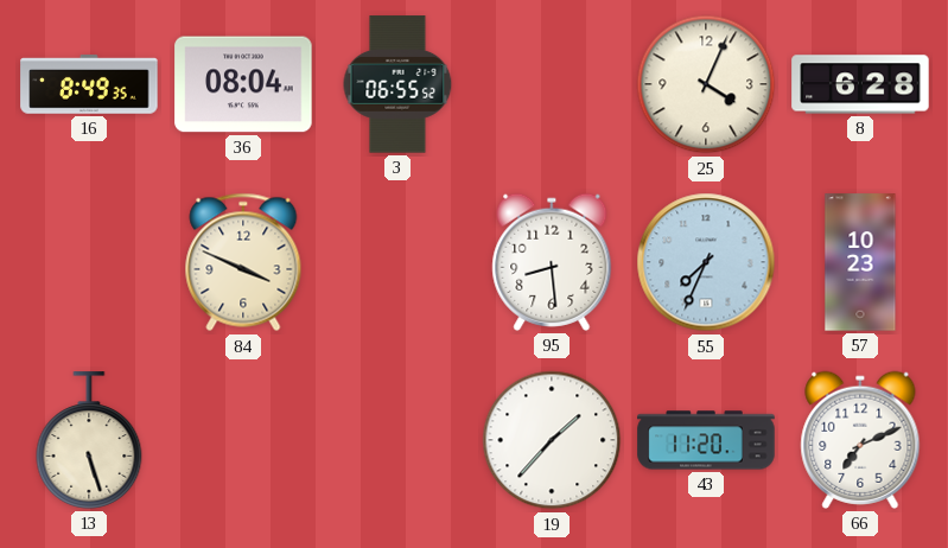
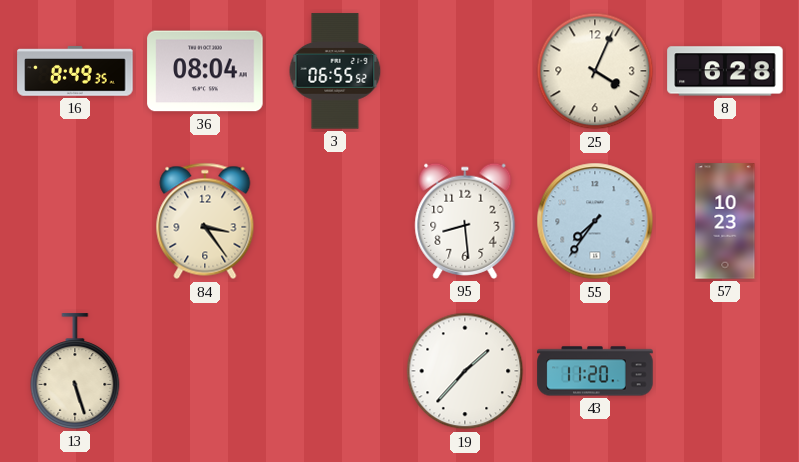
84: 3:49 -> 3:24
55: 7:34 -> 7:36
66: 7:11 -> none
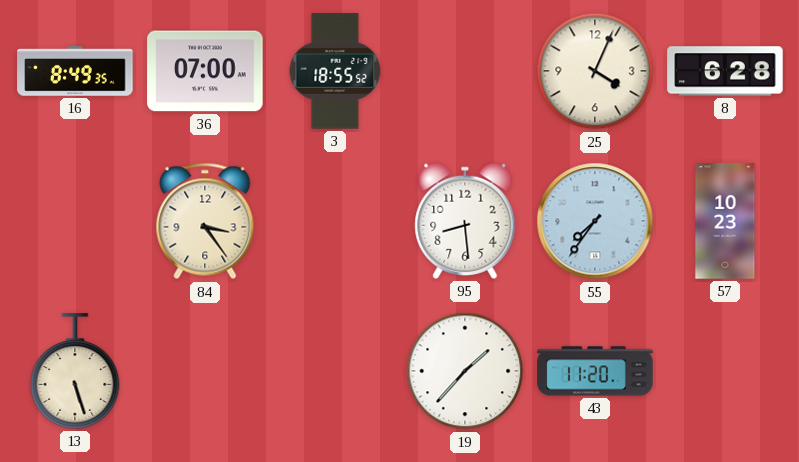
36: 08:04 -> 07:00
3: 06:55 -> 18:55
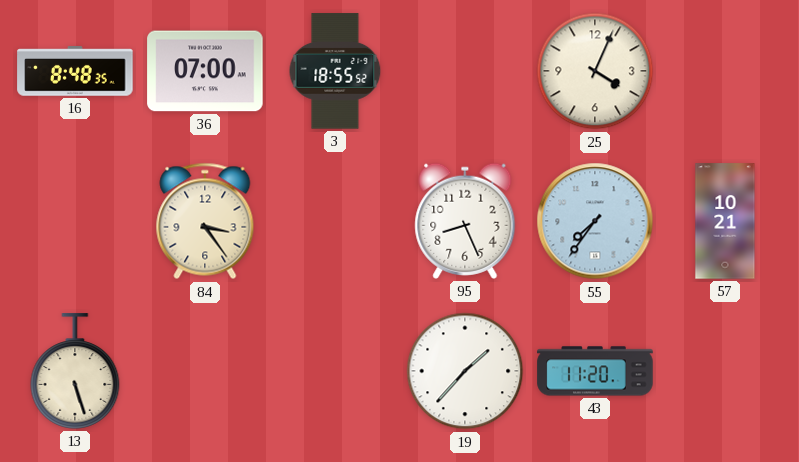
16: 8:49 -> 8:48
8: 6:28 -> none
95: 8:29 -> 8:26
57: 10:23 -> 10:21
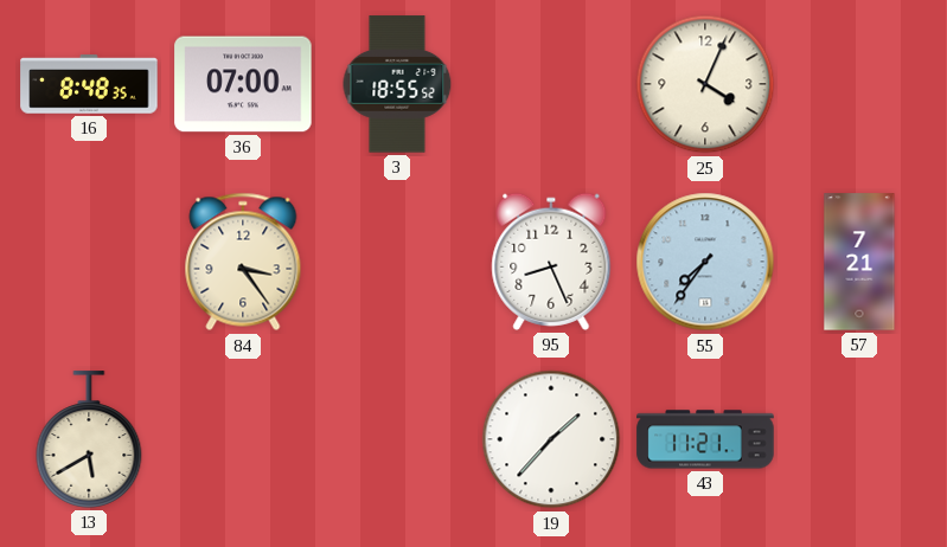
57: 10:21 -> 7:21
13: 5:27 -> 5:40
43: 11:20 -> 11:21
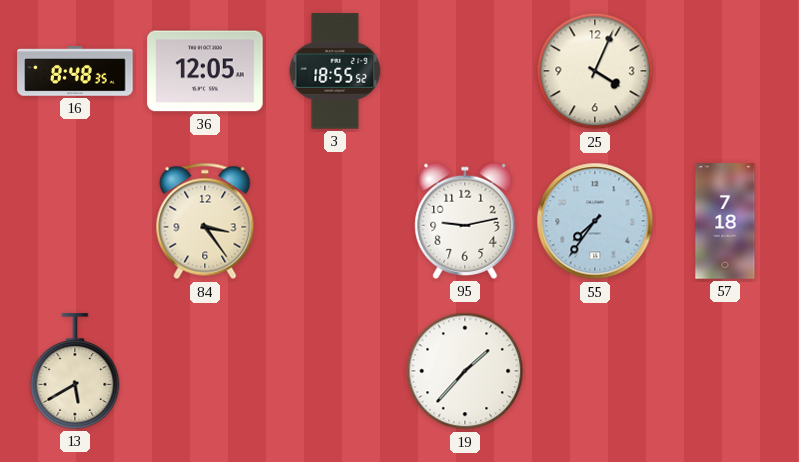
36: 07:00 -> 12:05
95: 8:26 -> 9:13
57: 7:21 -> 7:18
43: 11:21 -> none
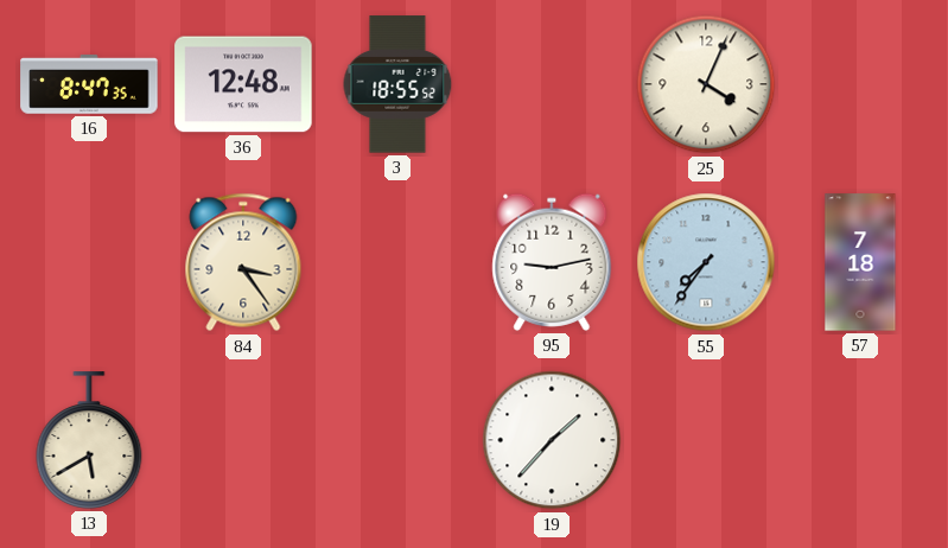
16: 8:48 -> 8:47
36: 12:05 -> 12:48
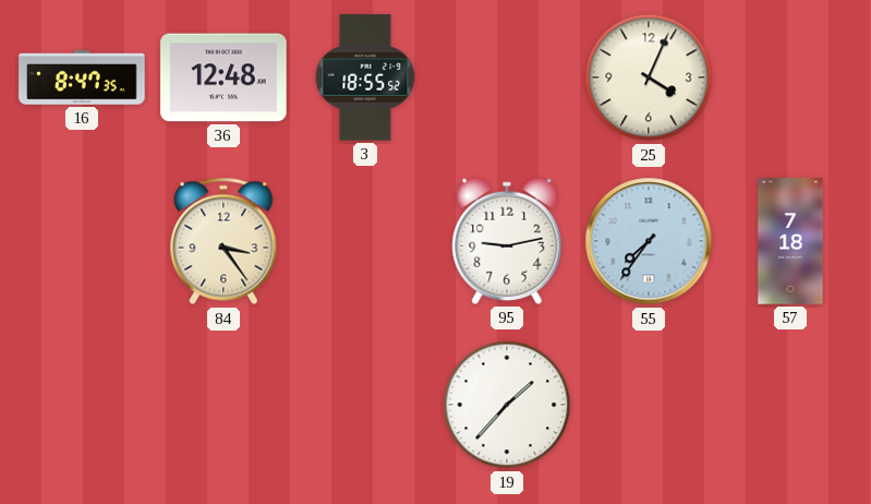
13: 5:40 -> none
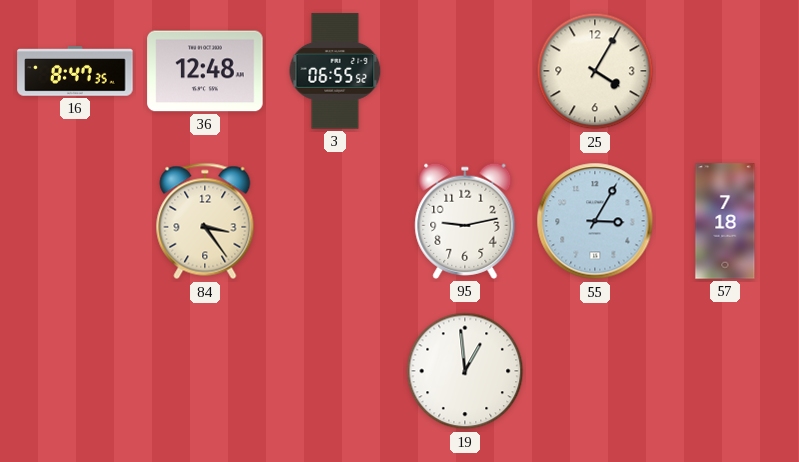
3: 18:55 -> 06:55
25: 4:04 -> 4:05
55: 7:36 -> 3:05
19: 1:37 -> 12:59
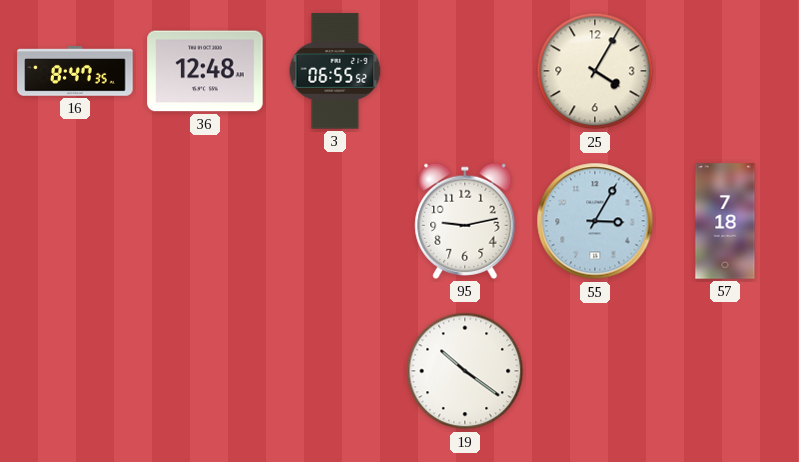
84: 3:24 -> none
19: 12:59 -> 10:21
